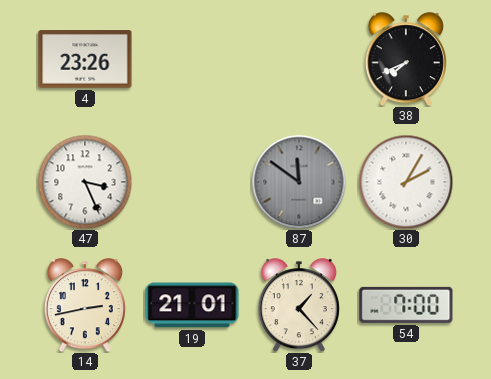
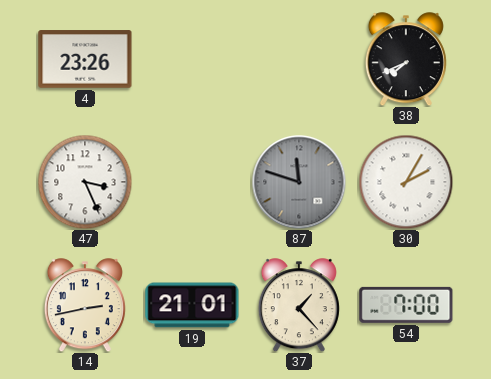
87: 11:51 -> 11:48
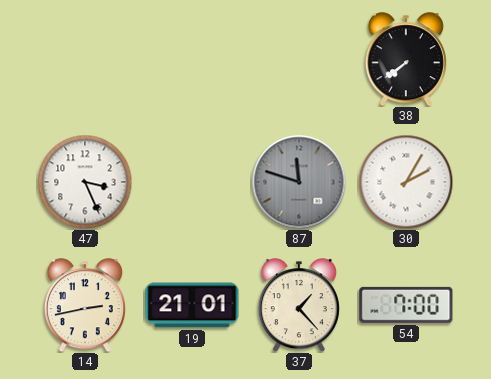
4: 23:26 -> none
38: 7:41 -> 7:39
